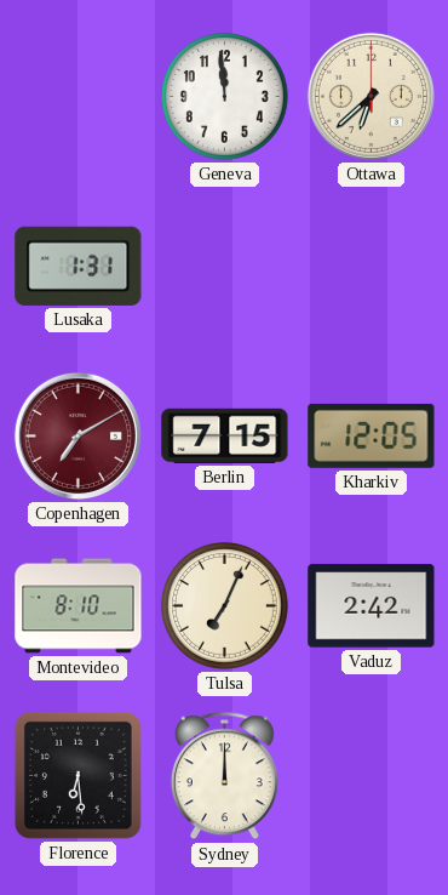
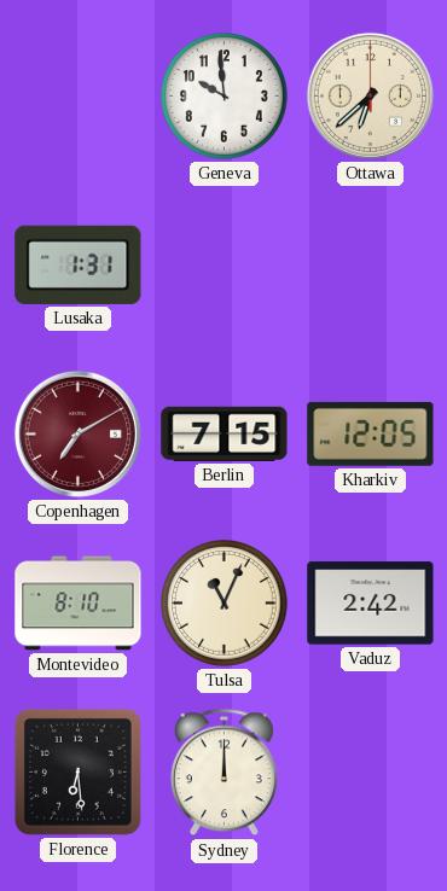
Geneva: 11:59 -> 9:59
Tulsa: 7:04 -> 11:04
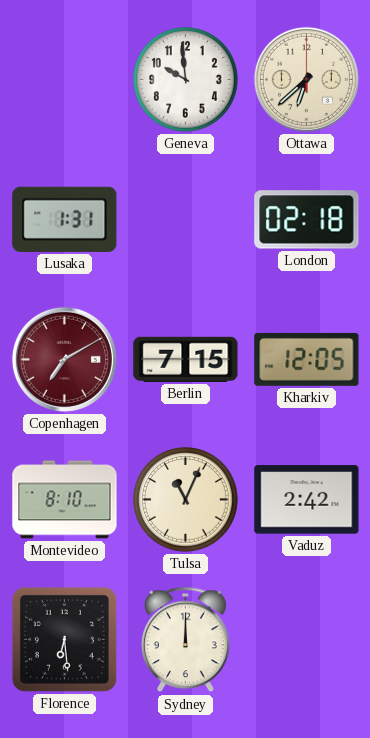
London: none -> 02:18
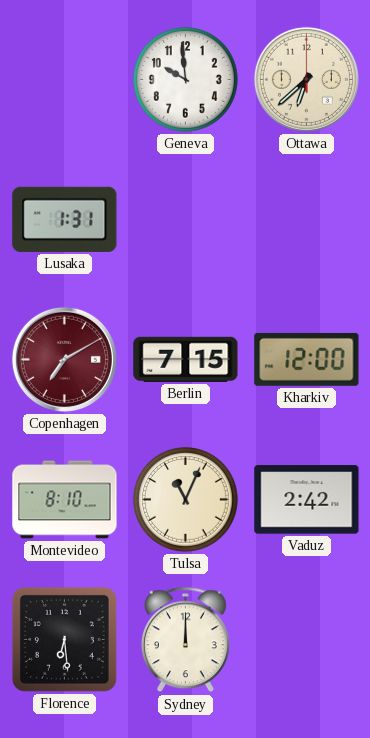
London: 02:18 -> none
Kharkiv: 12:05 -> 12:00
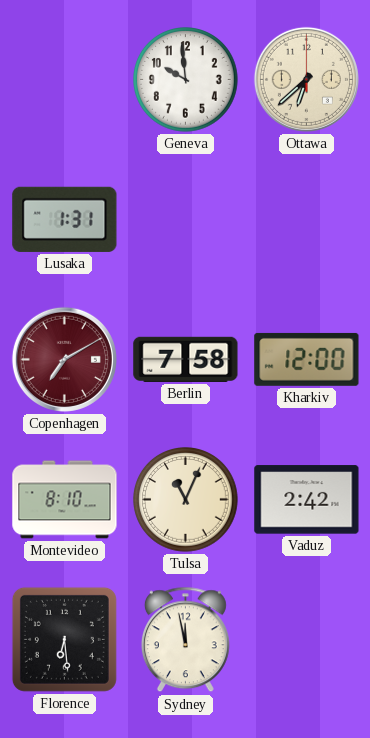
Berlin: 7:15 -> 7:58
Sydney: 12:00 -> 11:58
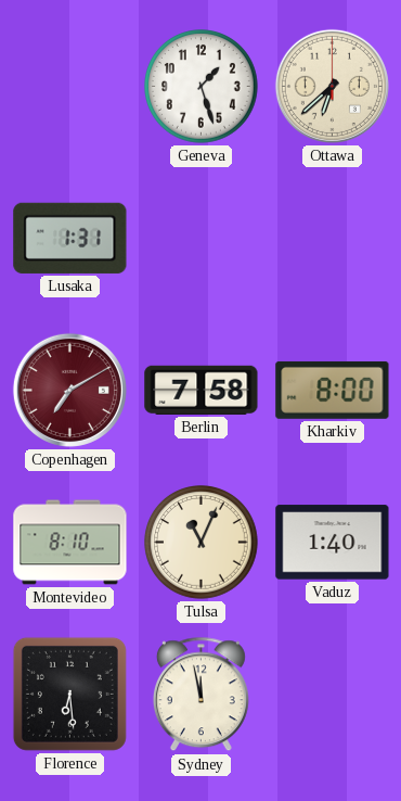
Geneva: 9:59 -> 1:27
Kharkiv: 12:00 -> 8:00
Vaduz: 2:42 -> 1:40
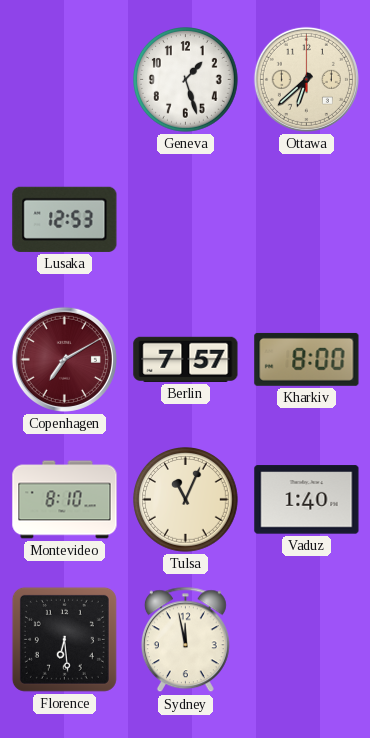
Lusaka: 1:31 -> 12:53
Berlin: 7:58 -> 7:57
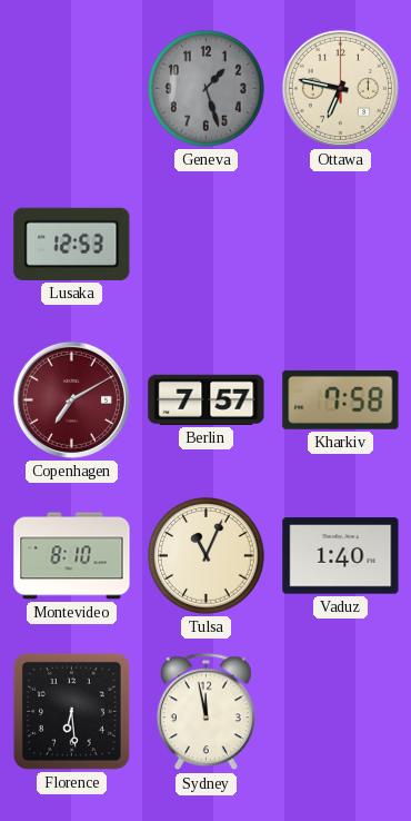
Geneva dial: white -> grey
Ottawa: 6:38 -> 6:47
Kharkiv: 8:00 -> 7:58
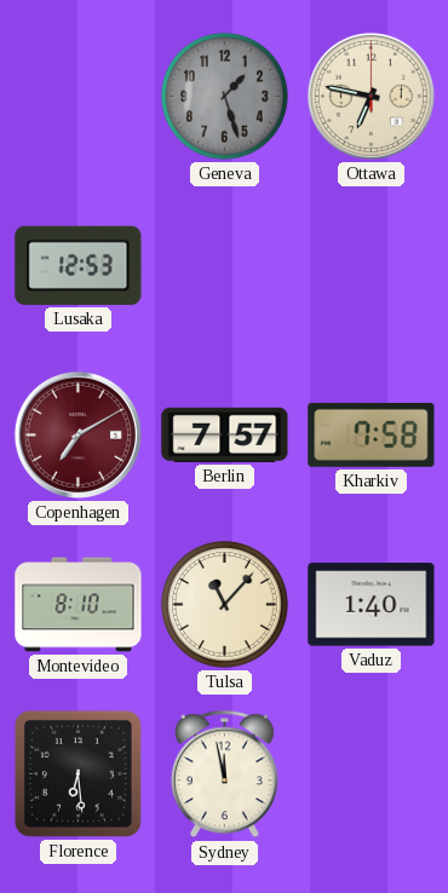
Tulsa: 11:04 -> 11:07
